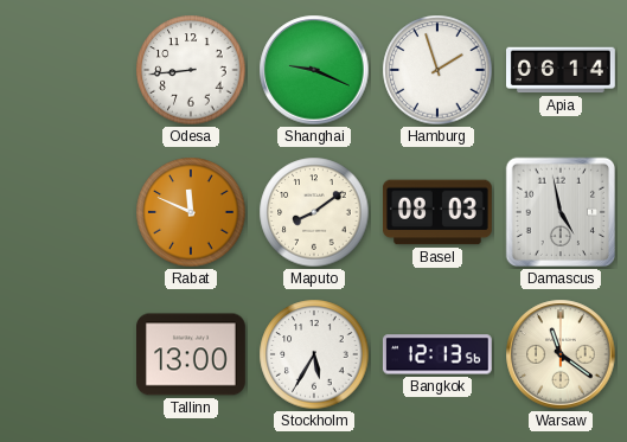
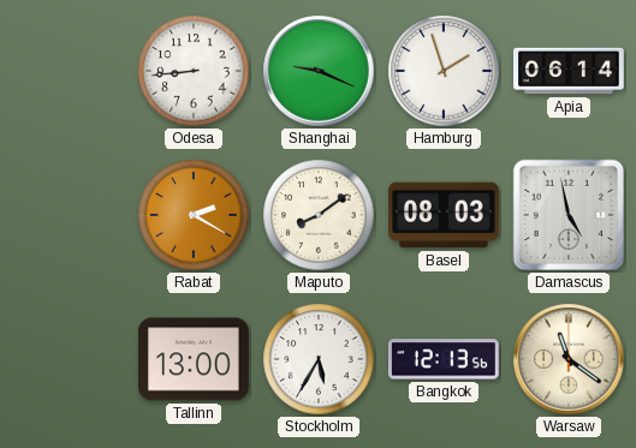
Rabat: 11:49 -> 2:20
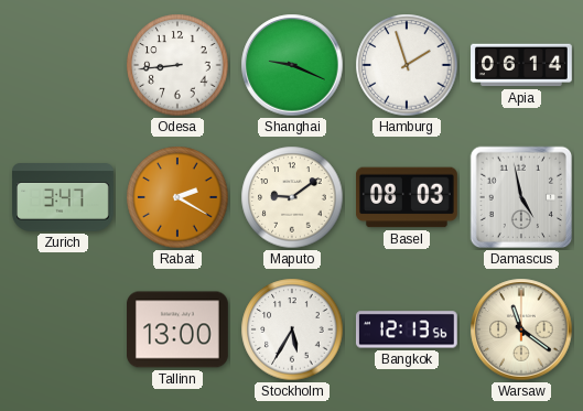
Zurich: none -> 3:47
Maputo: 8:09 -> 9:09
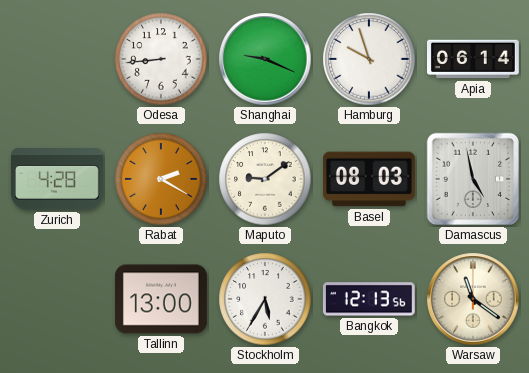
Hamburg: 1:57 -> 9:57
Zurich: 3:47 -> 4:28
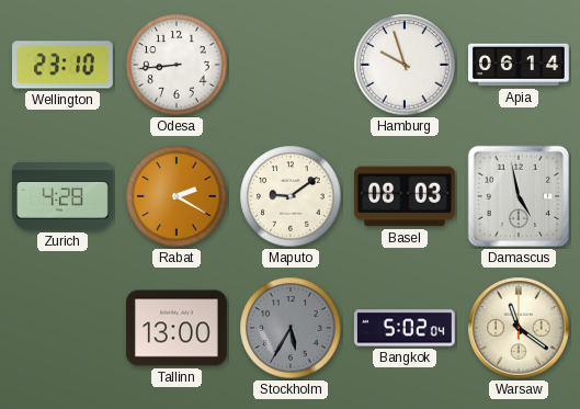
Wellington: none -> 23:10
Shanghai: 9:19 -> none
Stockholm dial: white -> grey
Bangkok: 12:13 -> 5:02
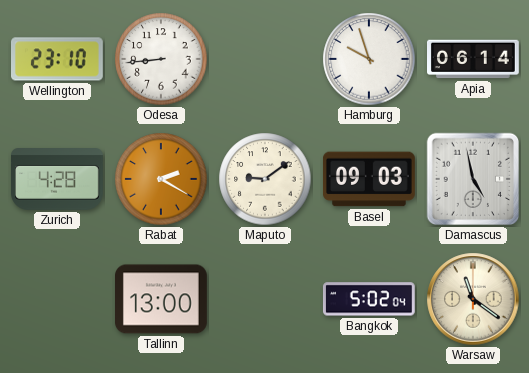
Basel: 08:03 -> 09:03
Stockholm: 5:35 -> none
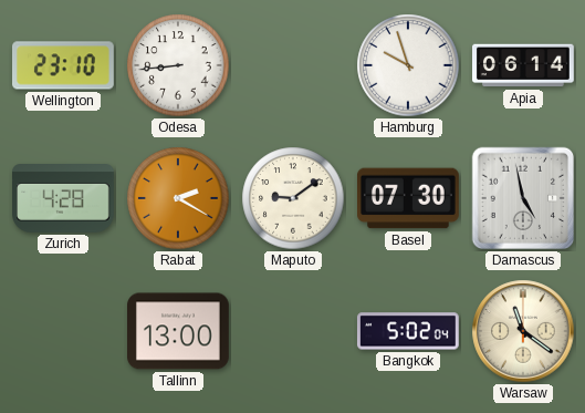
Basel: 09:03 -> 07:30
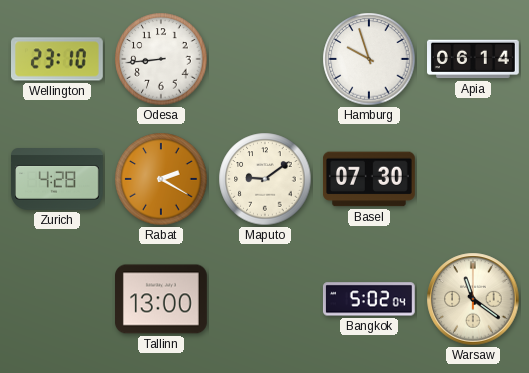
Damascus: 4:58 -> none
